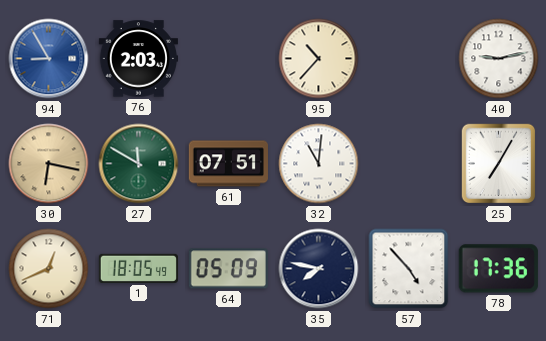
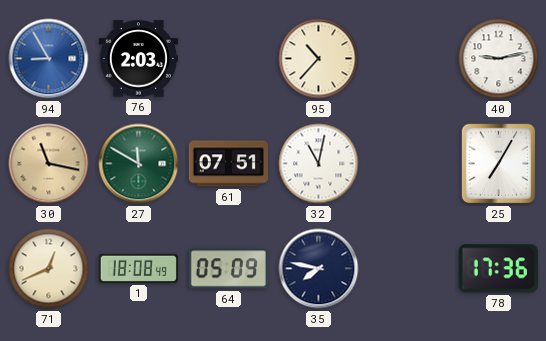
30: 6:17 -> 11:17
32: 11:01 -> 11:02
1: 18:05 -> 18:08
57: 4:53 -> none
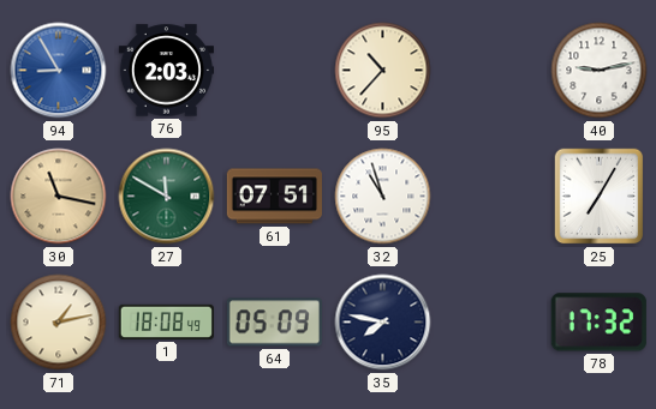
32: 11:02 -> 10:57
71: 12:41 -> 1:13
78: 17:36 -> 17:32
